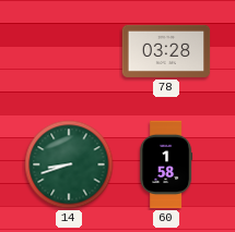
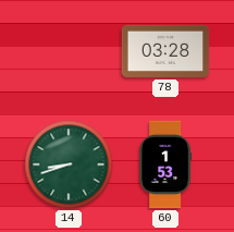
60: 1:58 -> 1:53
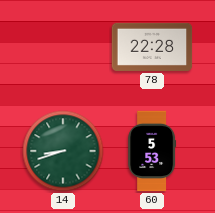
78: 03:28 -> 22:28
60: 1:53 -> 5:53
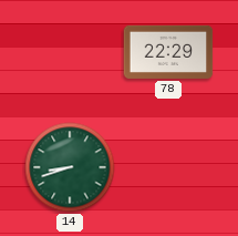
78: 22:28 -> 22:29
60: 5:53 -> none
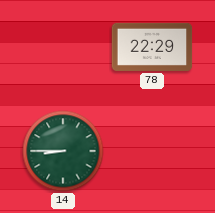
14: 8:42 -> 8:45
